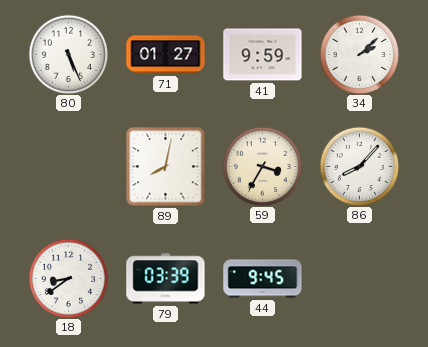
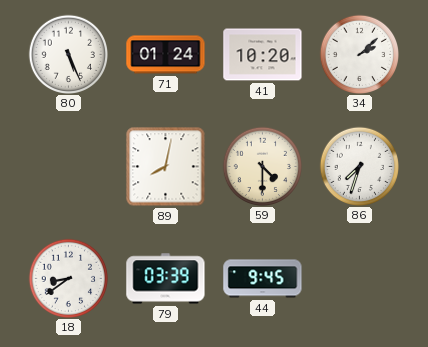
71: 01:27 -> 01:24
41: 9:59 -> 10:20
59: 3:35 -> 4:30
86: 8:07 -> 7:33
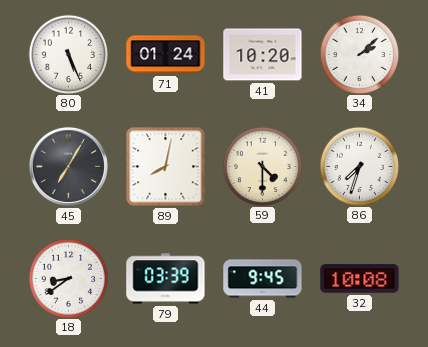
45: none -> 7:05
32: none -> 10:08
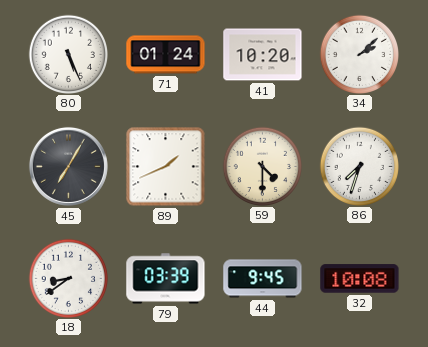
89: 8:02 -> 1:41
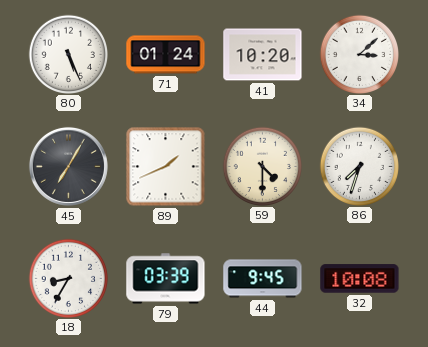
34: 2:08 -> 3:08
18: 8:39 -> 8:35
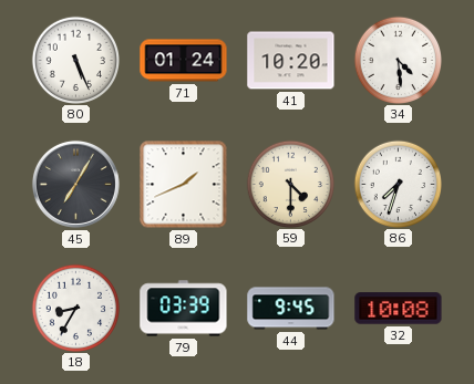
34: 3:08 -> 4:29
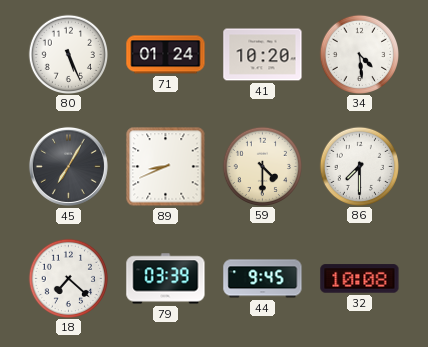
89: 1:41 -> 8:41
86: 7:33 -> 7:30
18: 8:35 -> 7:22
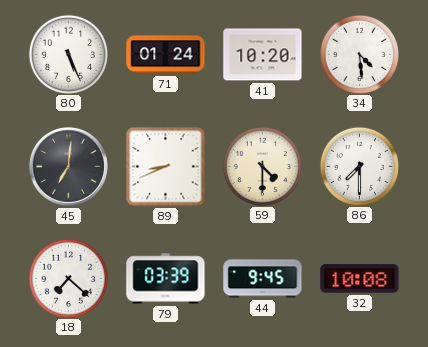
45: 7:05 -> 7:01
